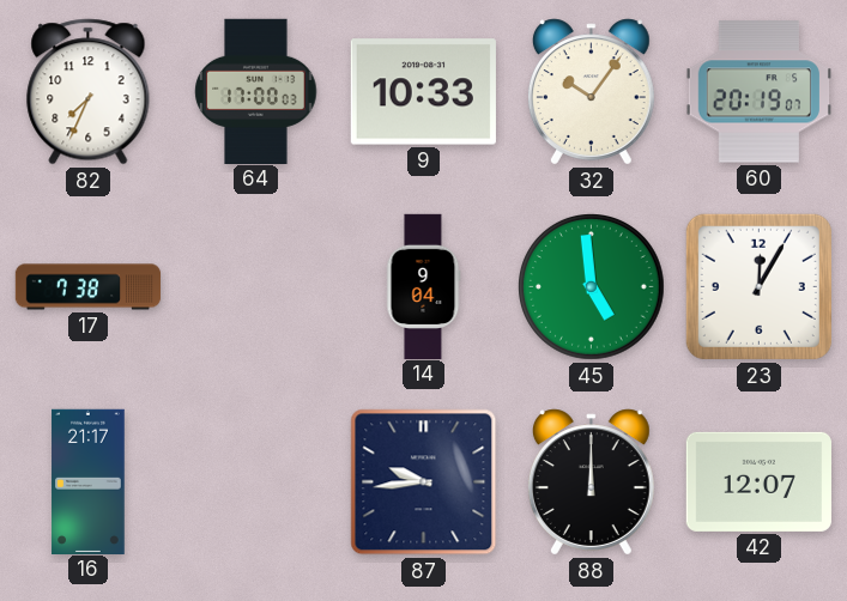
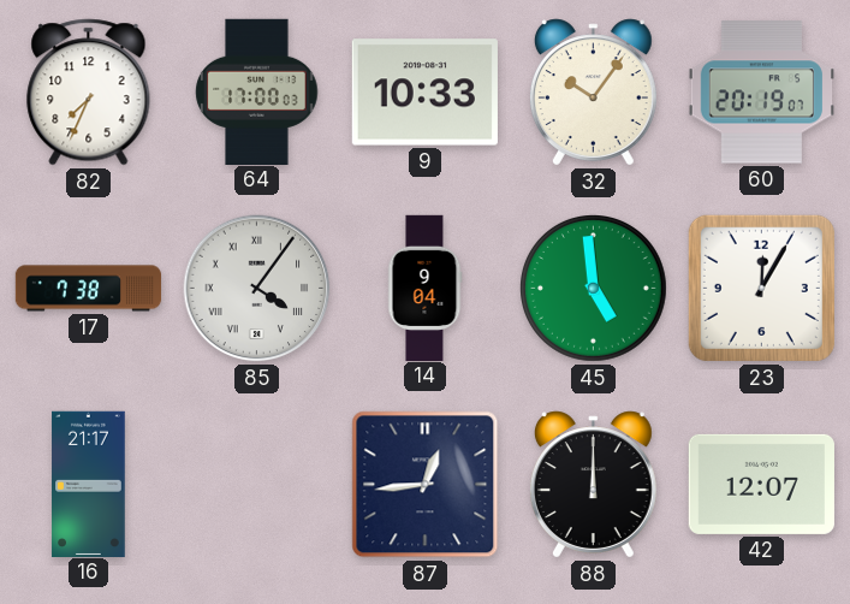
85: none -> 4:06
87: 9:44 -> 12:44
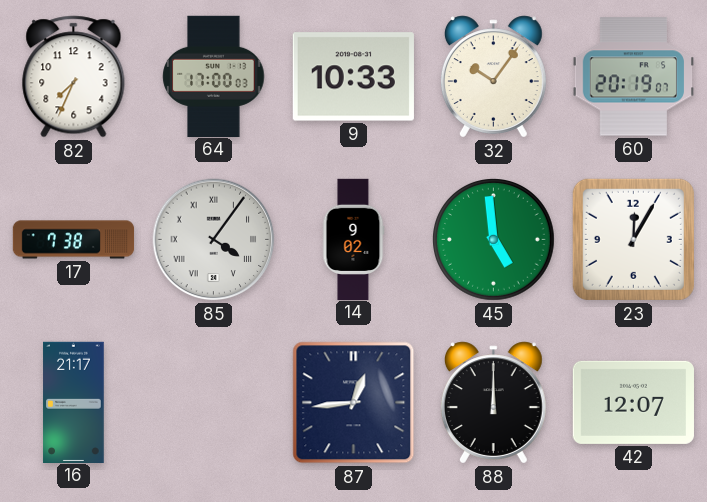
14: 9:04 -> 9:02
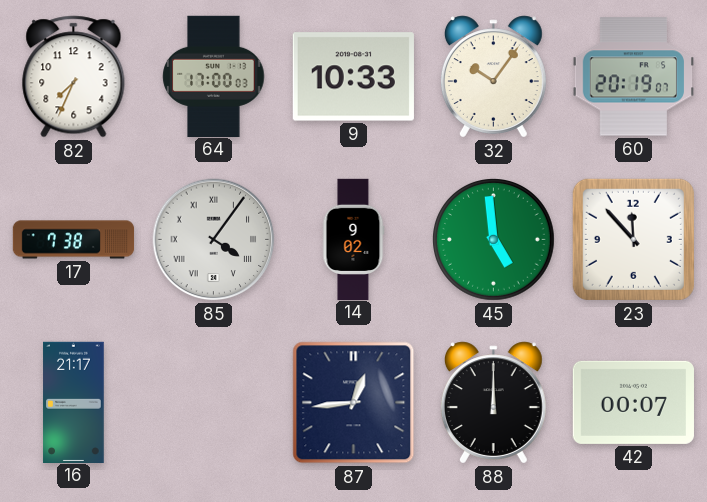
23: 12:05 -> 11:53
42: 12:07 -> 00:07
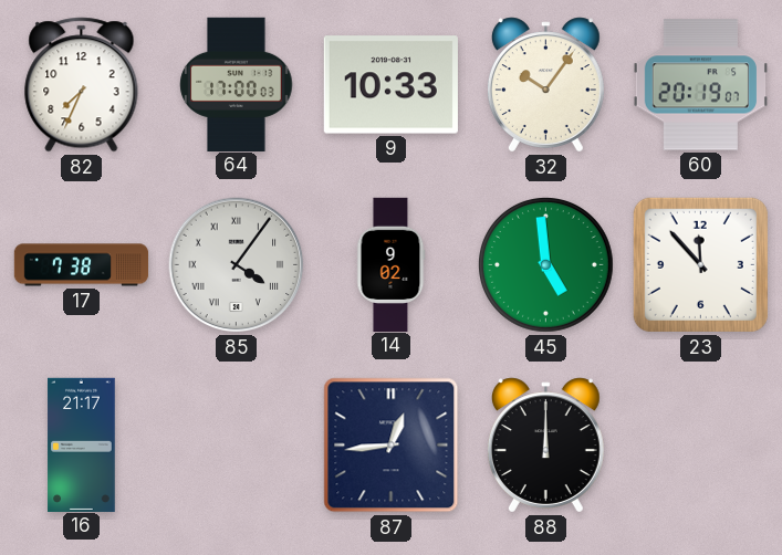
42: 00:07 -> none
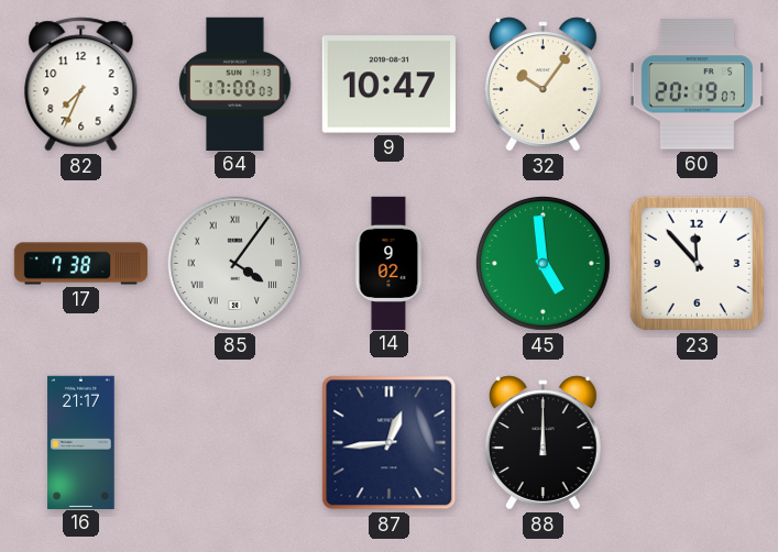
9: 10:33 -> 10:47
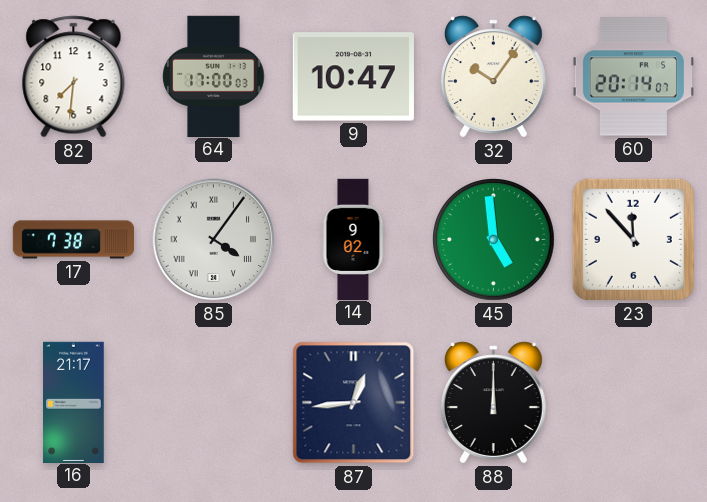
82: 7:34 -> 7:31
60: 20:19 -> 20:14
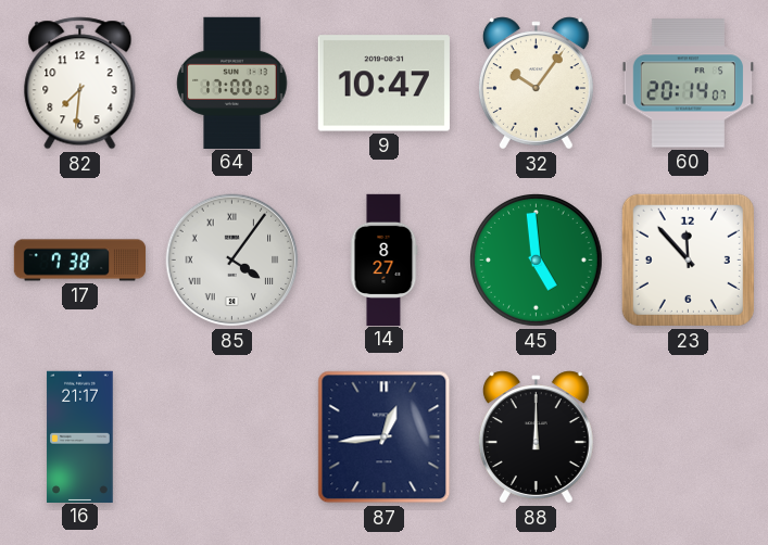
14: 9:02 -> 8:27
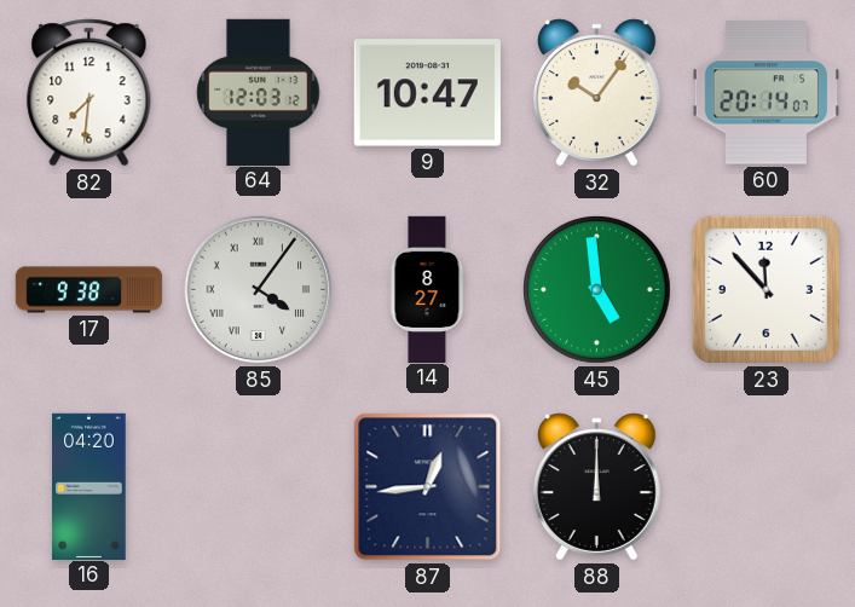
64: 17:00 -> 12:03
17: 7:38 -> 9:38
16: 21:17 -> 04:20
